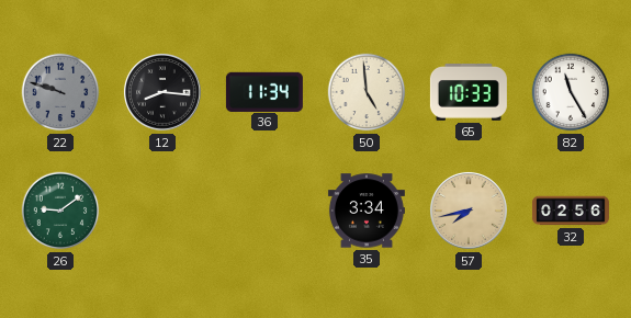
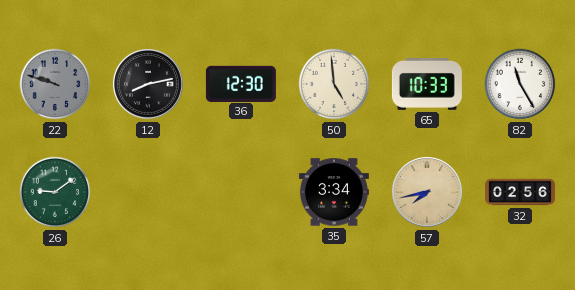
12: 8:16 -> 8:13
36: 11:34 -> 12:30
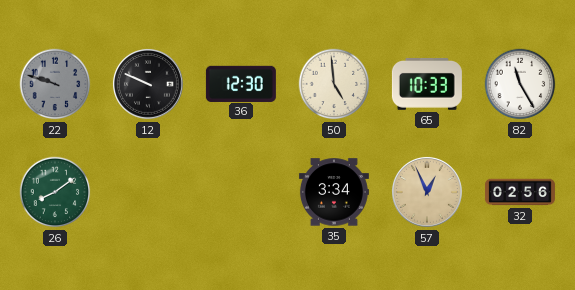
12: 8:13 -> 9:49
26: 9:09 -> 8:09
57: 7:43 -> 12:56
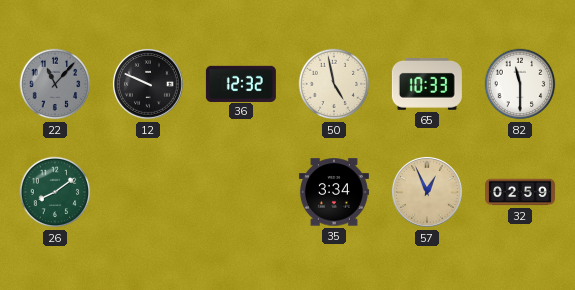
22: 9:48 -> 11:07
36: 12:30 -> 12:32
50: 4:59 -> 4:58
82: 11:25 -> 11:30
32: 02:56 -> 02:59
